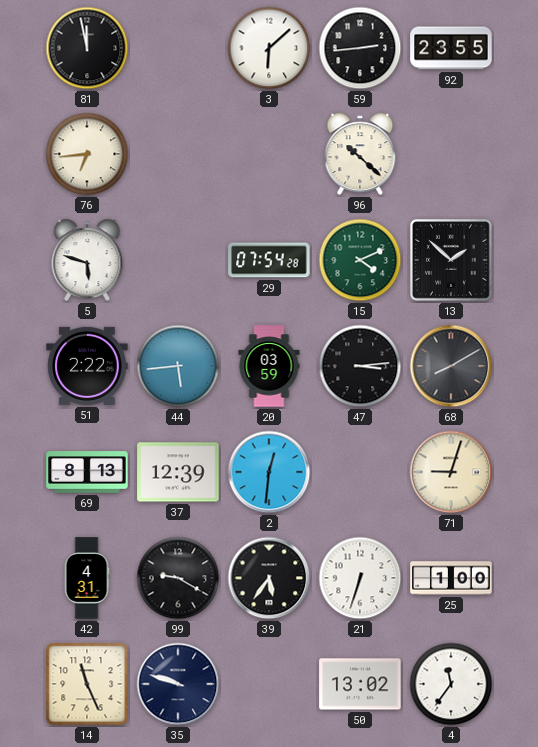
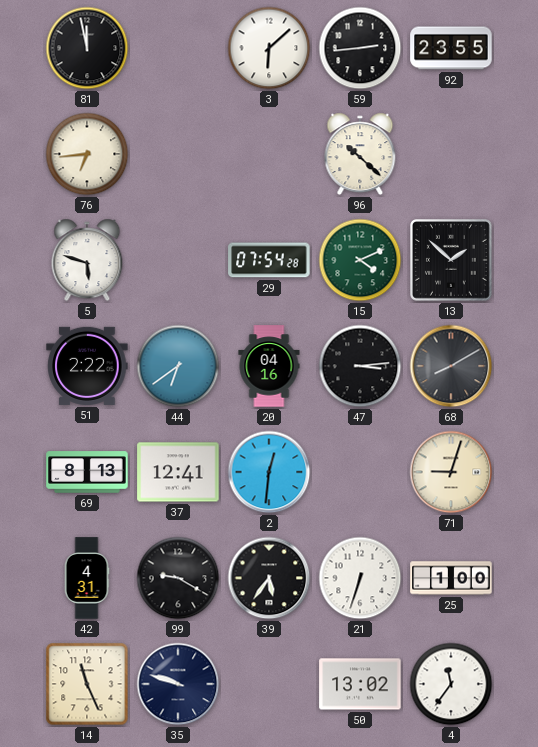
44: 5:44 -> 6:39
20: 03:59 -> 04:16
37: 12:39 -> 12:41
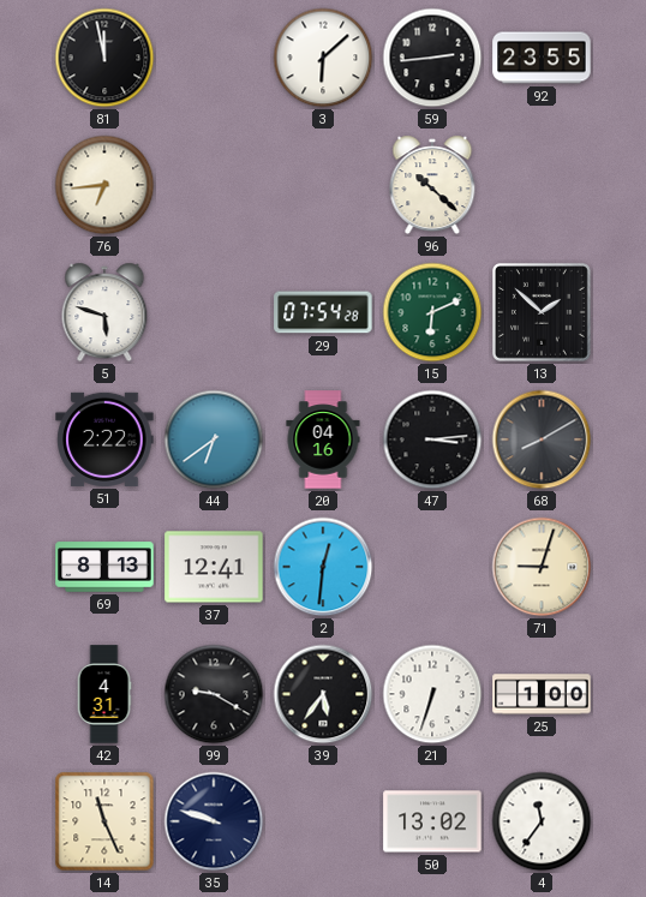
15: 4:11 -> 6:11
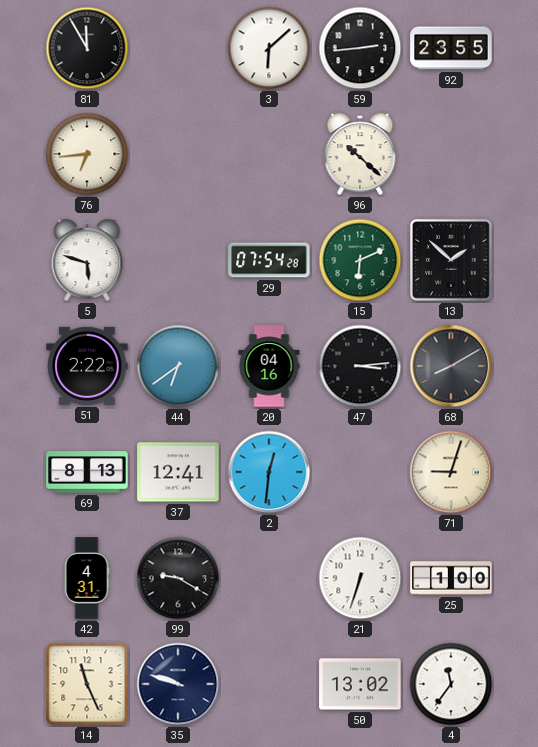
81: 11:58 -> 11:55
39: 5:36 -> none
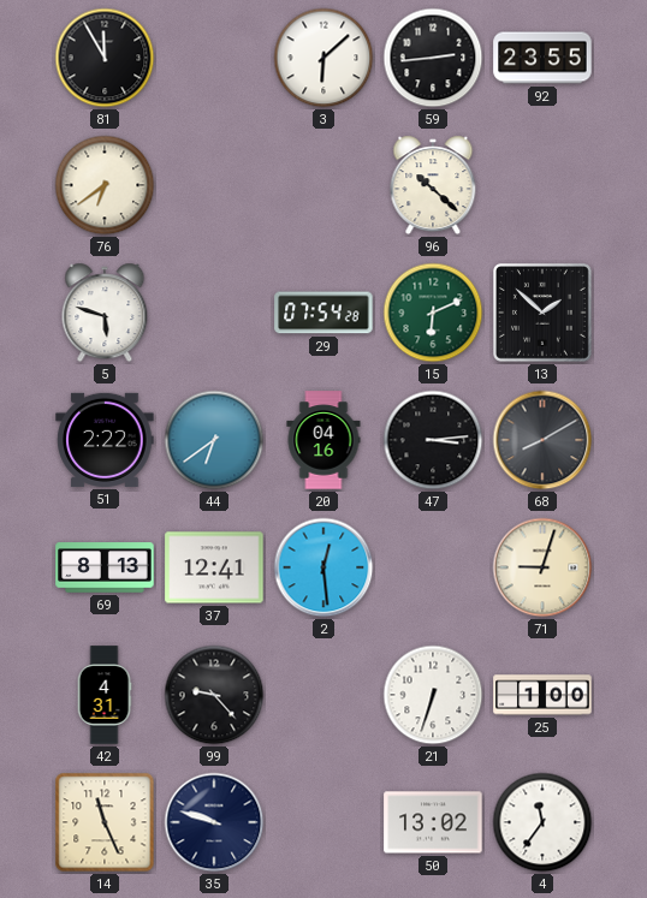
76: 6:44 -> 6:39
2: 12:31 -> 12:29
99: 9:20 -> 9:23
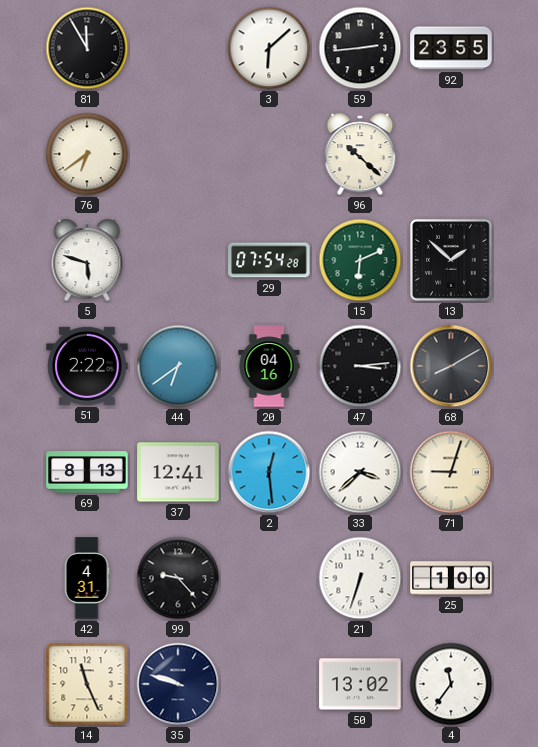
33: none -> 3:38
